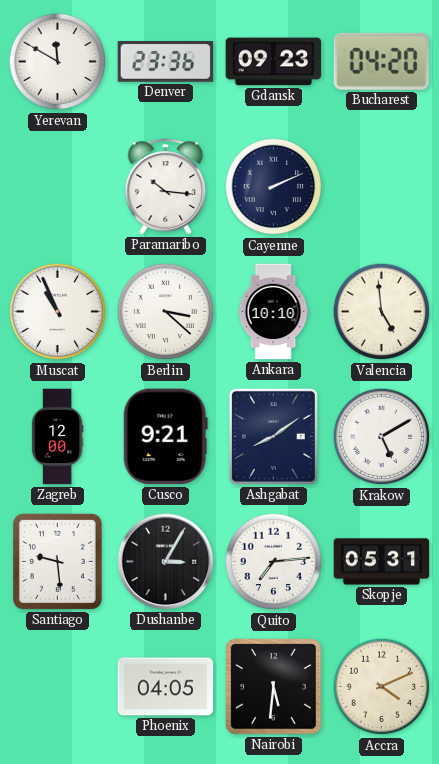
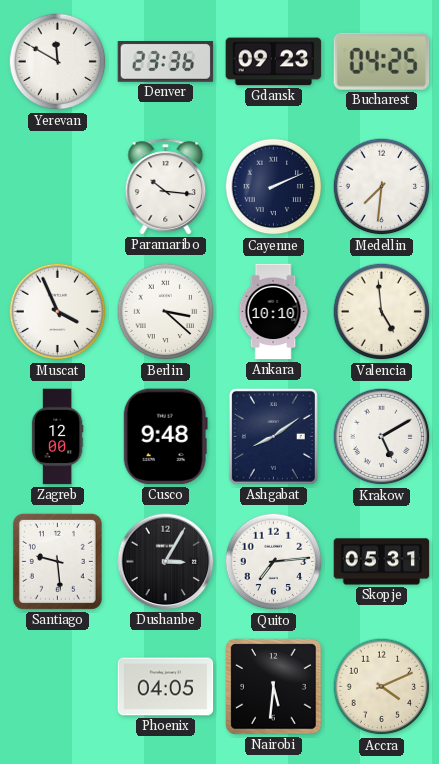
Bucharest: 04:20 -> 04:25
Medellin: none -> 7:31
Muscat: 10:56 -> 3:56
Cusco: 9:21 -> 9:48
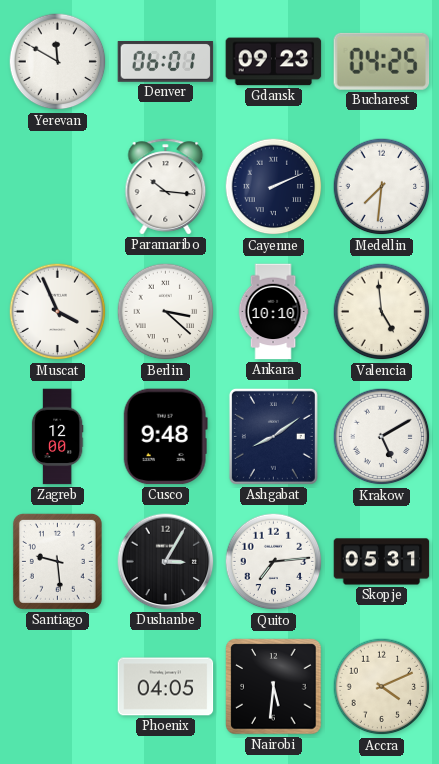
Denver: 23:36 -> 06:01
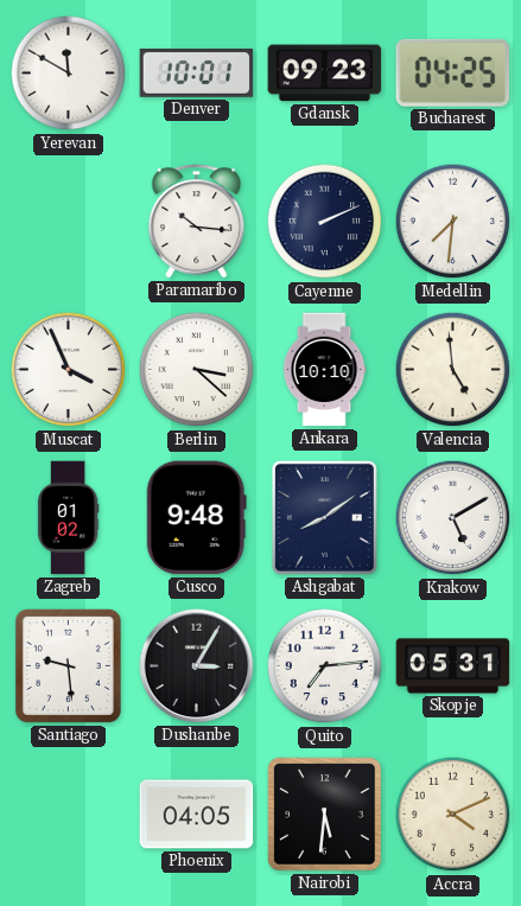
Denver: 06:01 -> 10:01
Zagreb: 12:00 -> 01:02
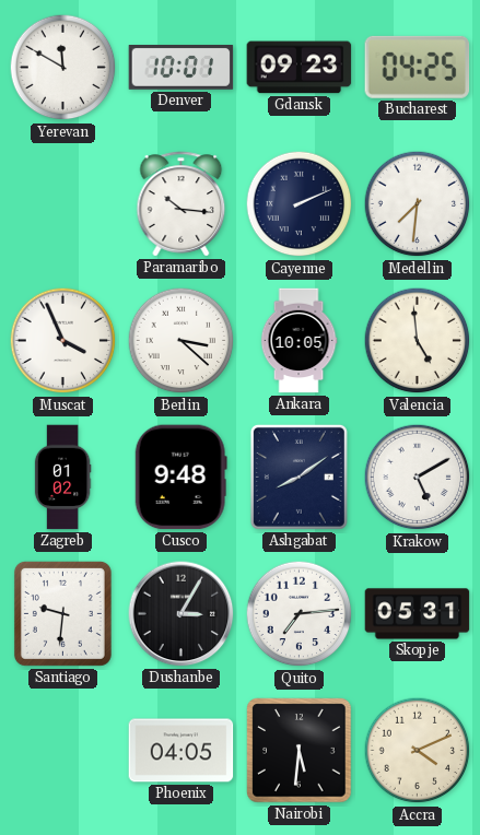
Ankara: 10:10 -> 10:05
Santiago: 9:29 -> 9:31
